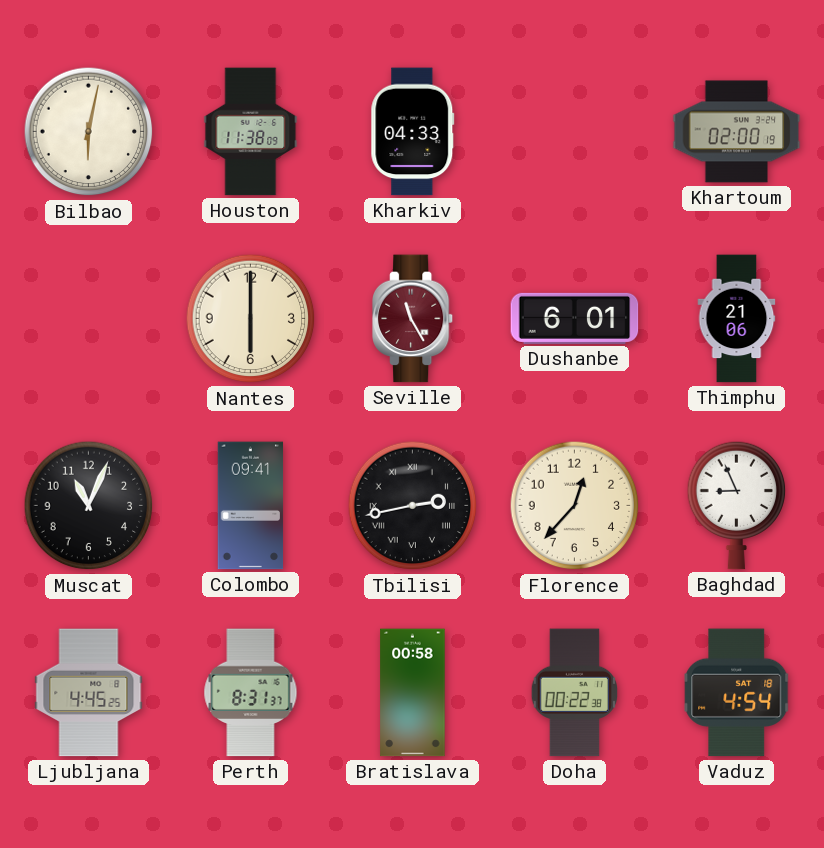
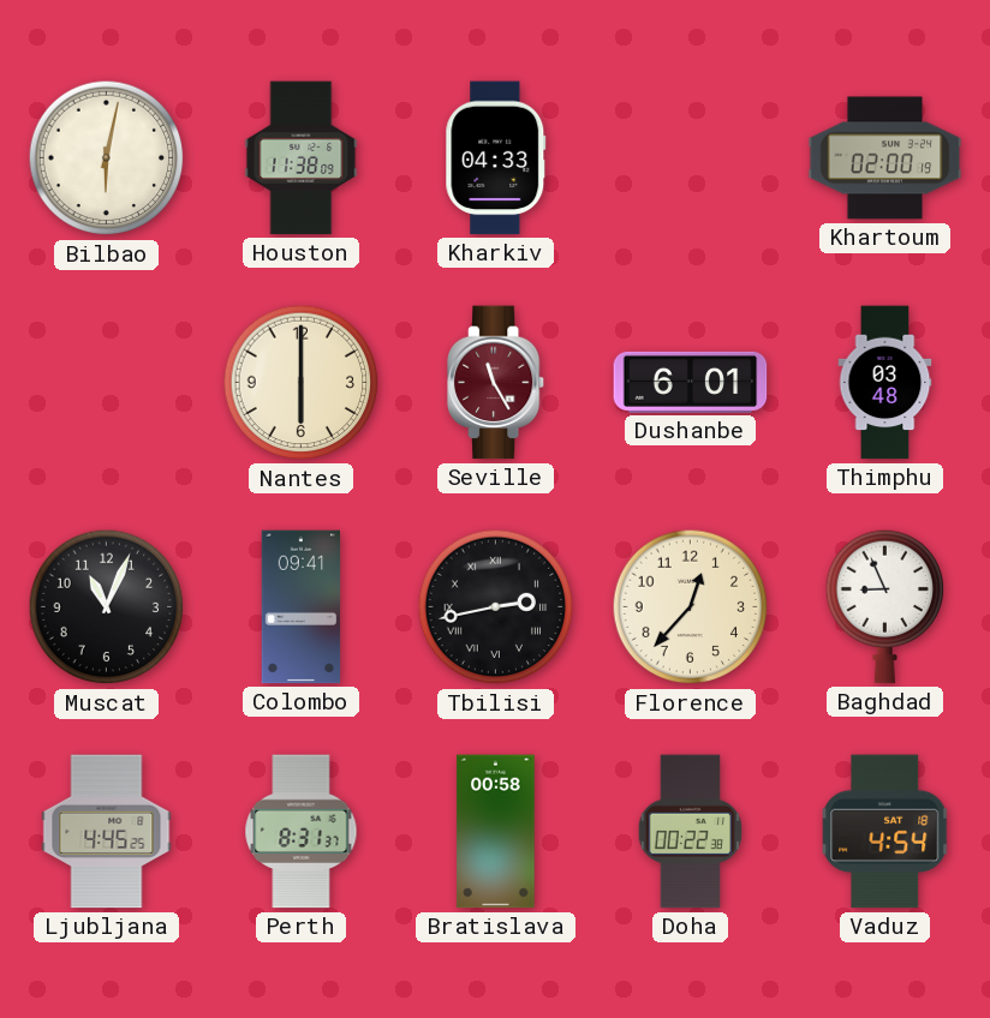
Thimphu: 21:06 -> 03:48
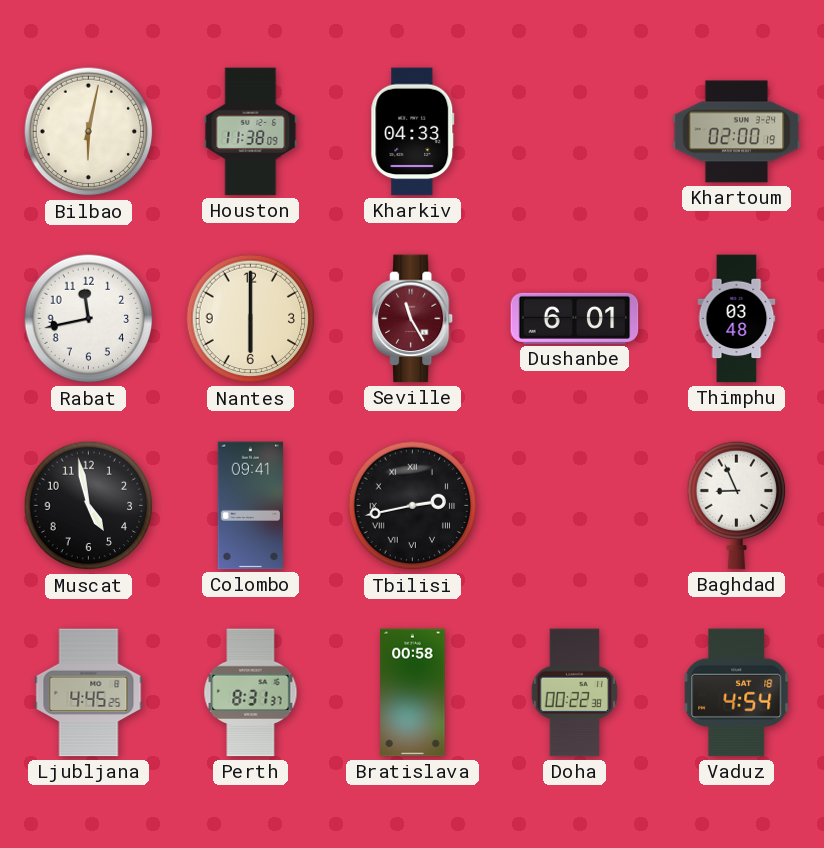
Rabat: none -> 11:43
Muscat: 11:04 -> 4:58
Florence: 12:37 -> none
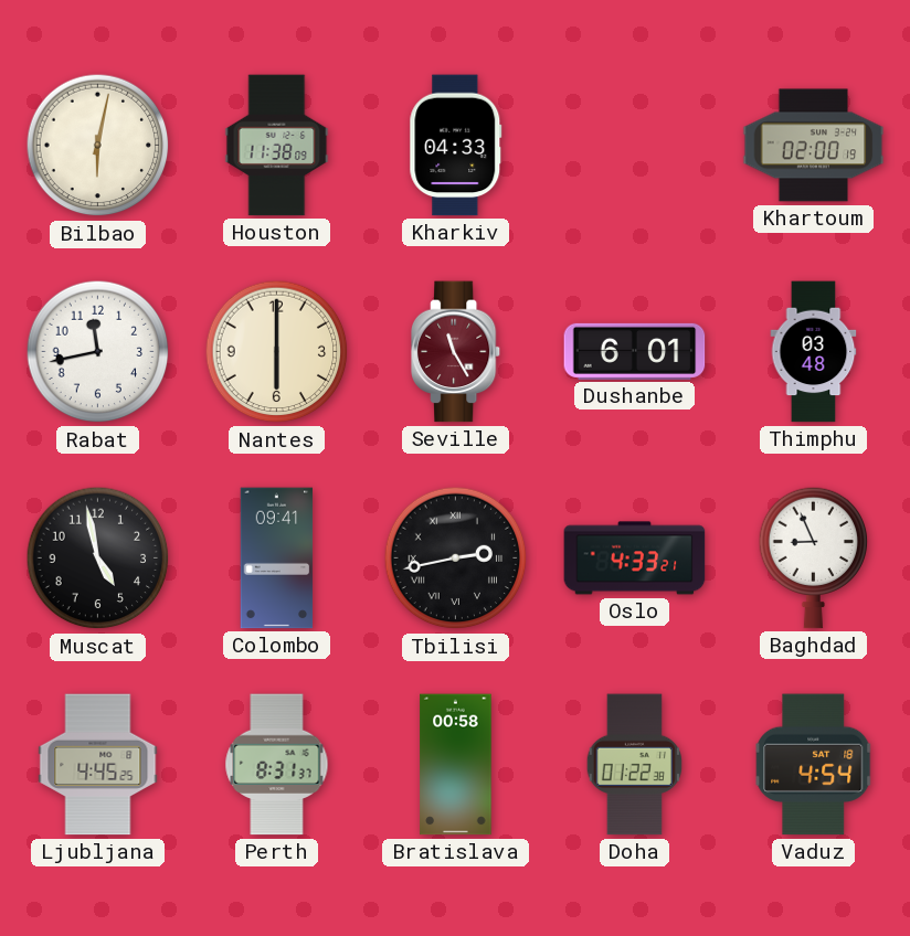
Oslo: none -> 4:33
Doha: 00:22 -> 01:22
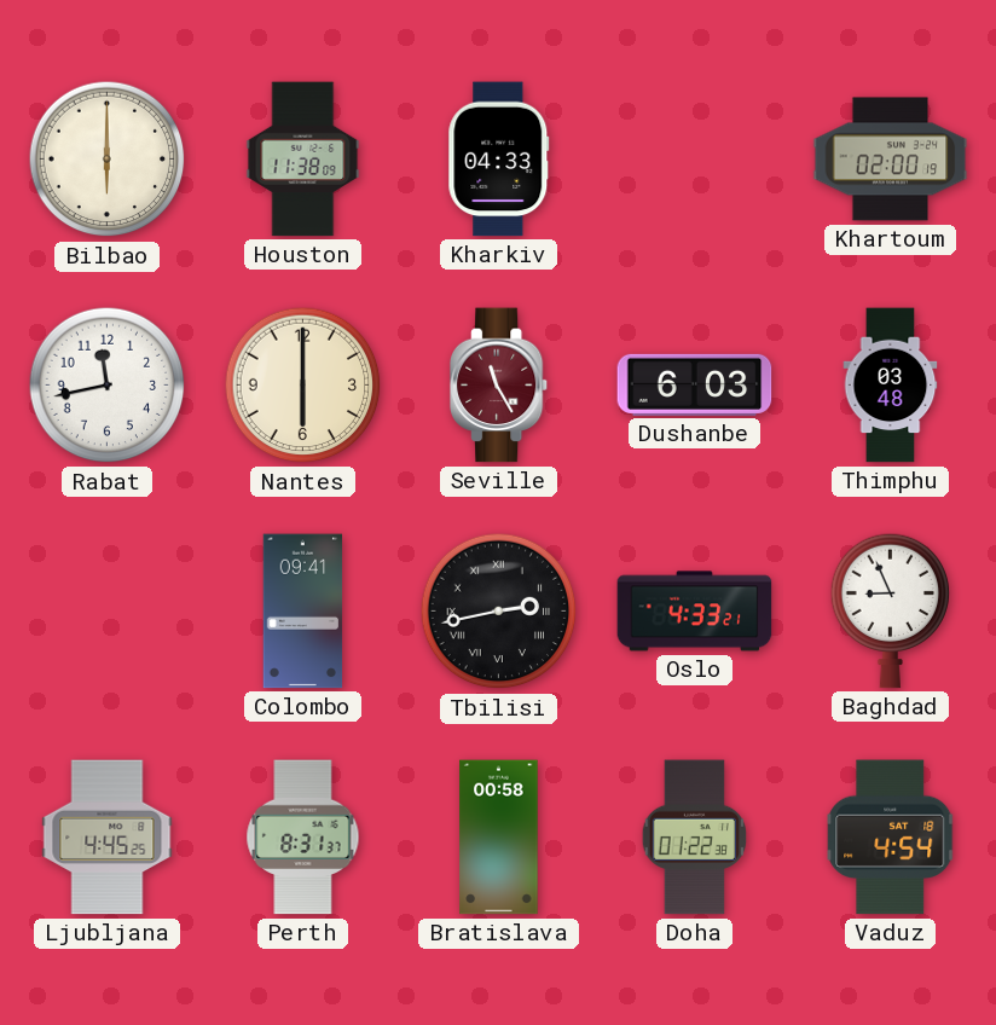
Bilbao: 6:02 -> 6:00
Dushanbe: 6:01 -> 6:03
Muscat: 4:58 -> none
